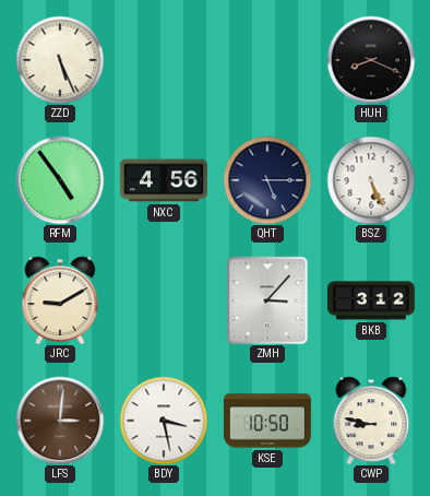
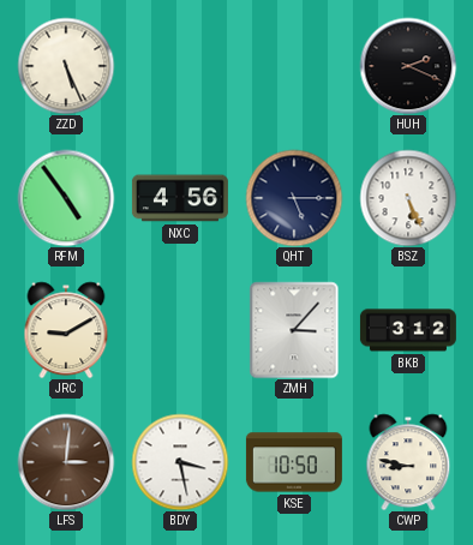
HUH: 8:19 -> 2:19
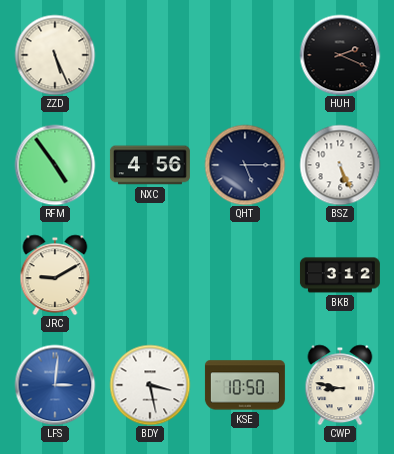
ZMH: 3:07 -> none
LFS dial: brown -> blue
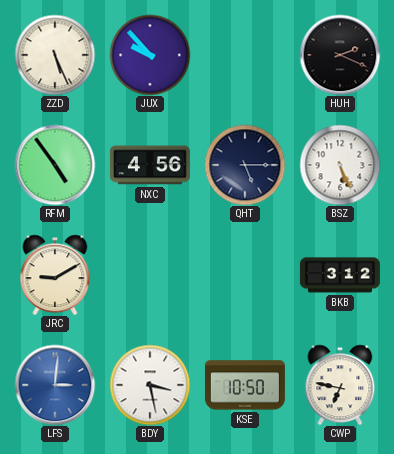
JUX: none -> 9:53
CWP: 8:47 -> 6:47
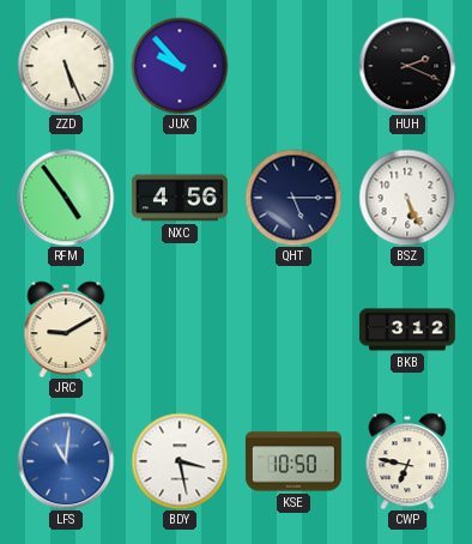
LFS: 3:01 -> 11:01
